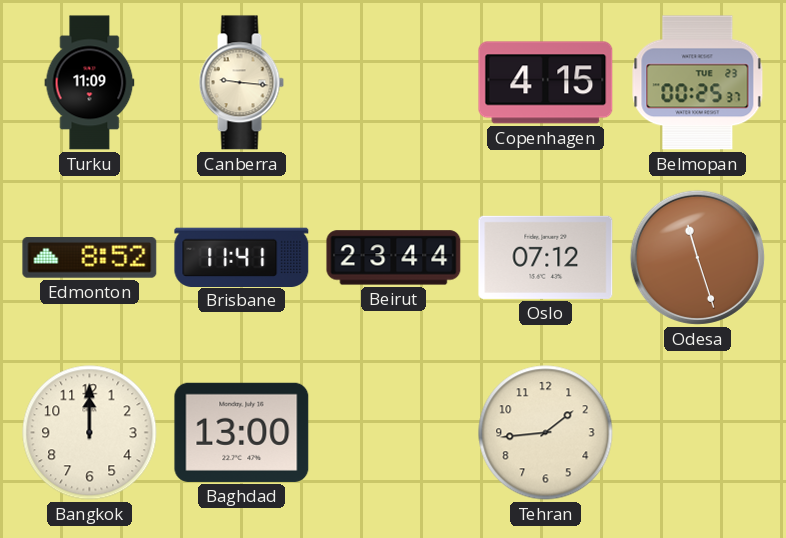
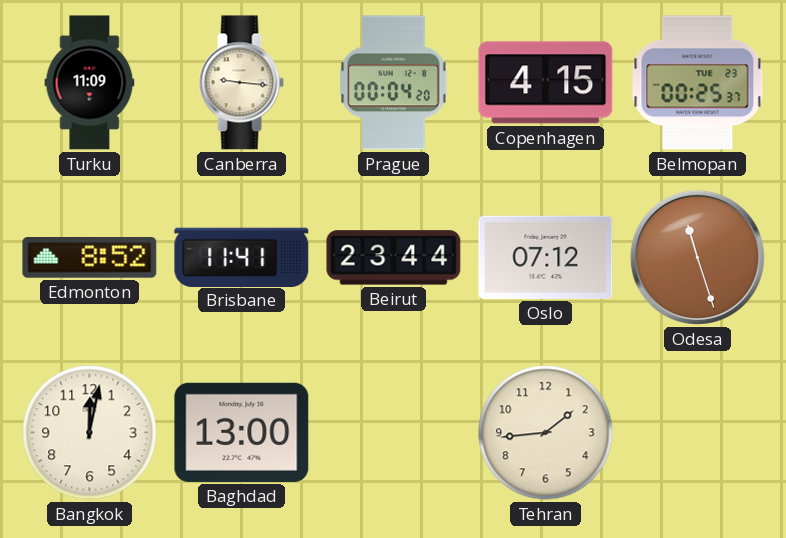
Prague: none -> 00:04
Bangkok: 12:00 -> 12:02
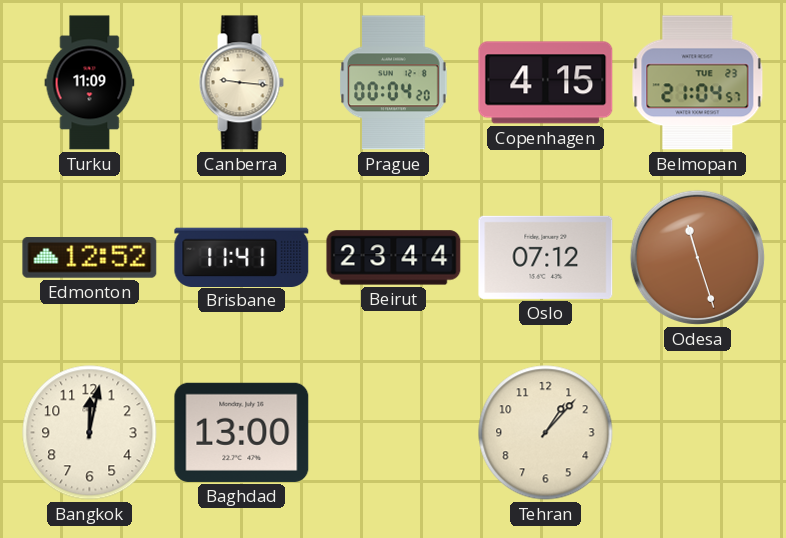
Belmopan: 00:25 -> 21:04
Edmonton: 8:52 -> 12:52
Tehran: 1:44 -> 1:07
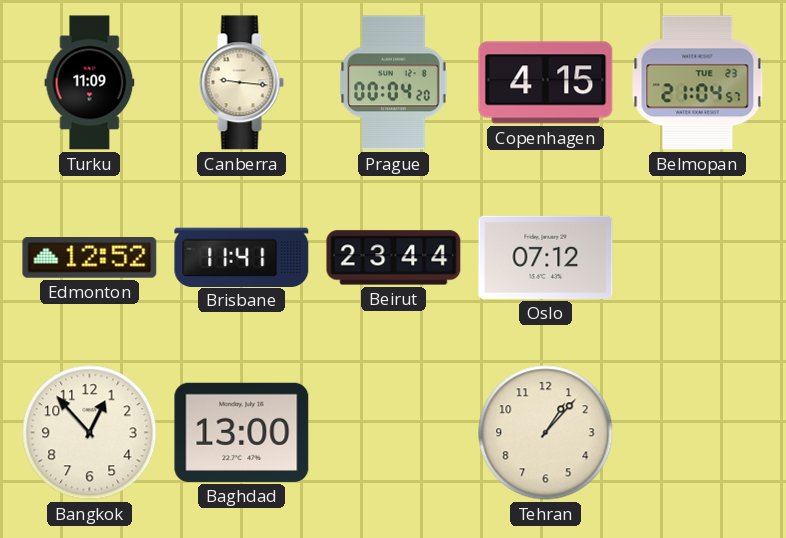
Odesa: 11:27 -> none
Bangkok: 12:02 -> 12:53
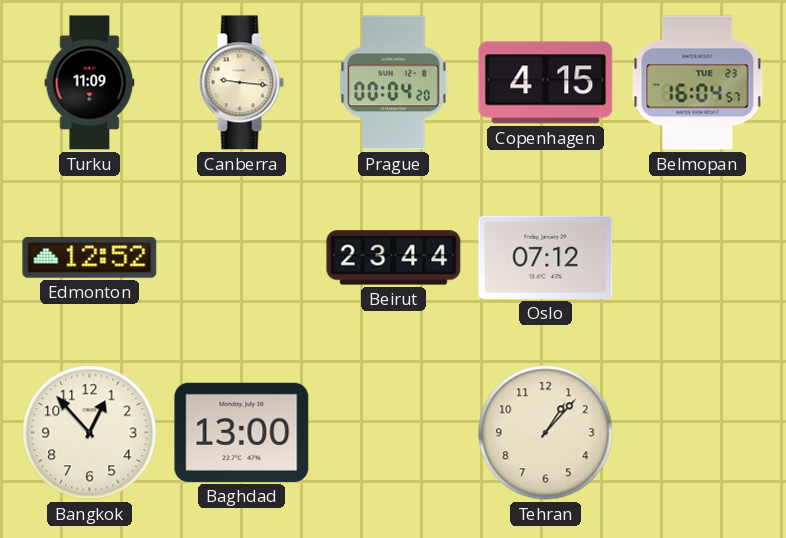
Belmopan: 21:04 -> 16:04
Brisbane: 11:41 -> none
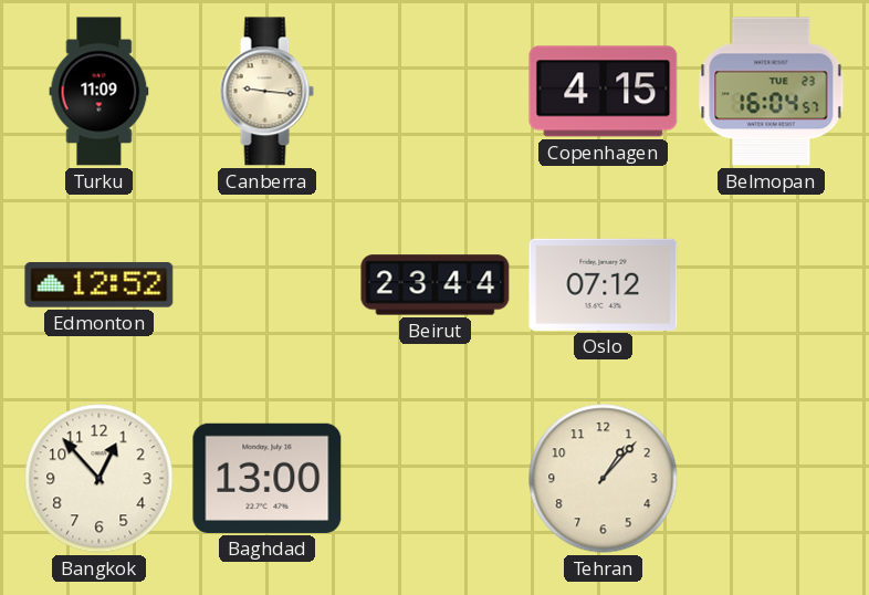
Prague: 00:04 -> none
